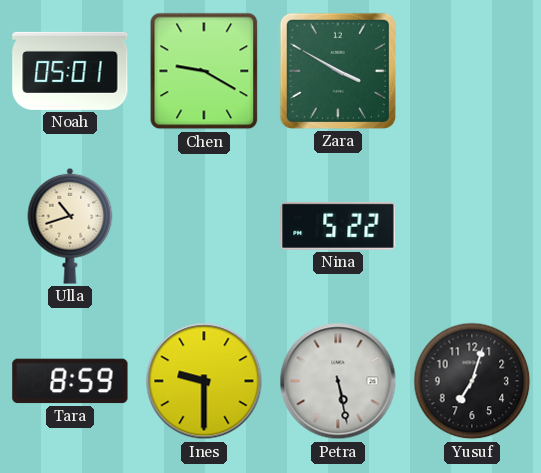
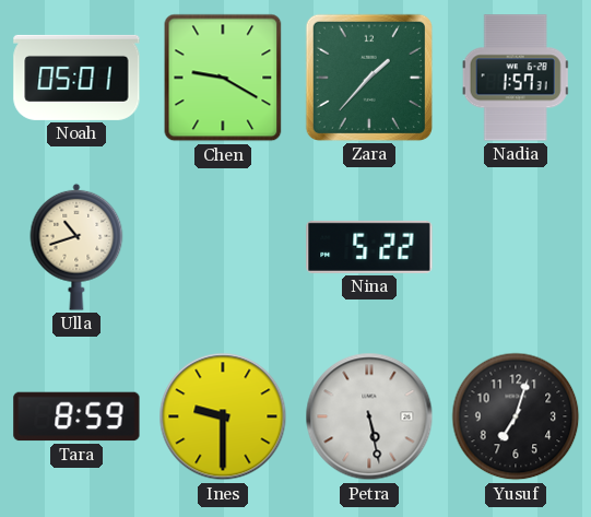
Zara: 3:50 -> 1:37
Nadia: none -> 1:57
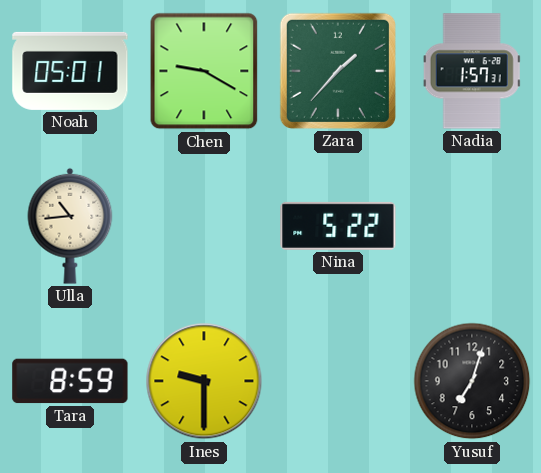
Ulla: 10:42 -> 10:44
Petra: 5:28 -> none
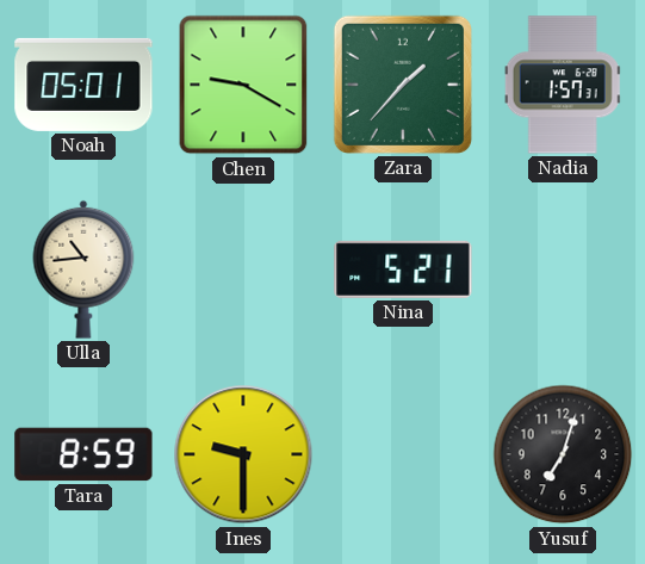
Nina: 5:22 -> 5:21
